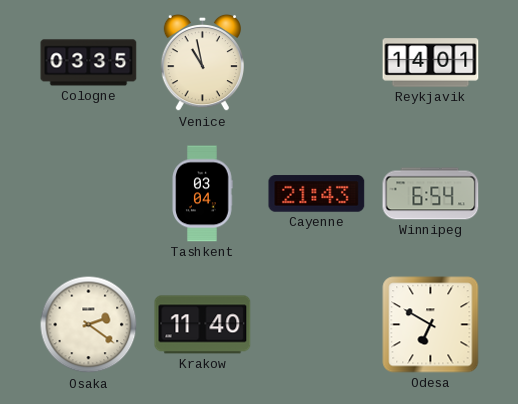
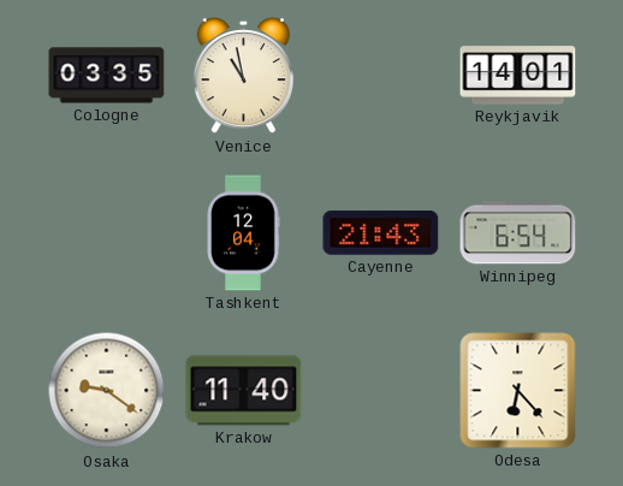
Tashkent: 03:04 -> 12:04
Osaka: 2:21 -> 9:21
Odesa: 6:50 -> 6:23
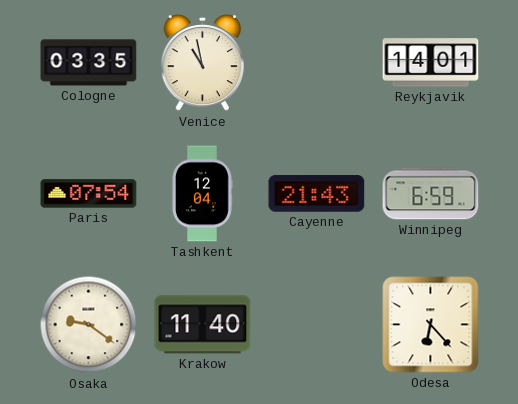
Paris: none -> 07:54
Winnipeg: 6:54 -> 6:59
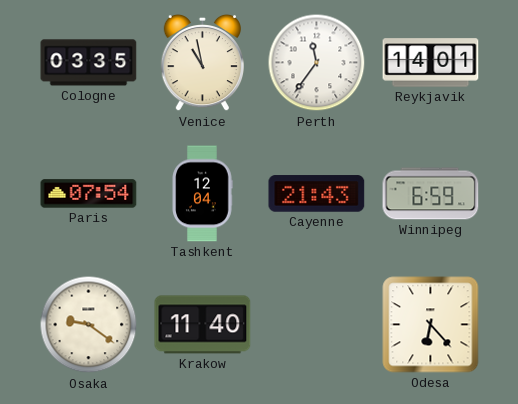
Perth: none -> 11:36
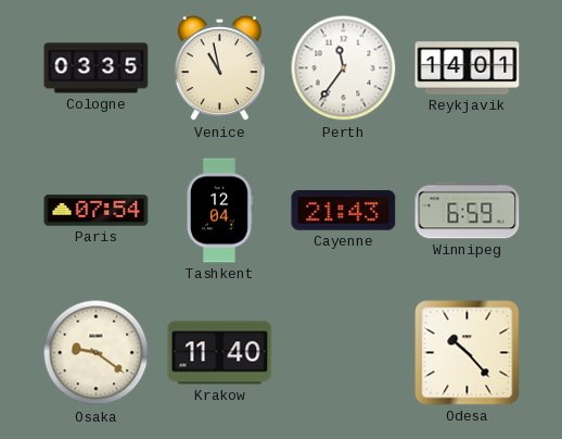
Odesa: 6:23 -> 10:23
